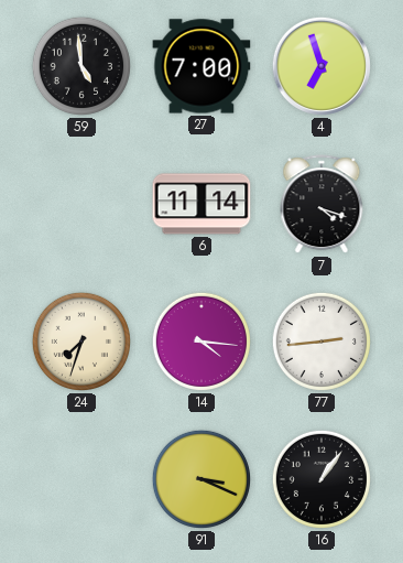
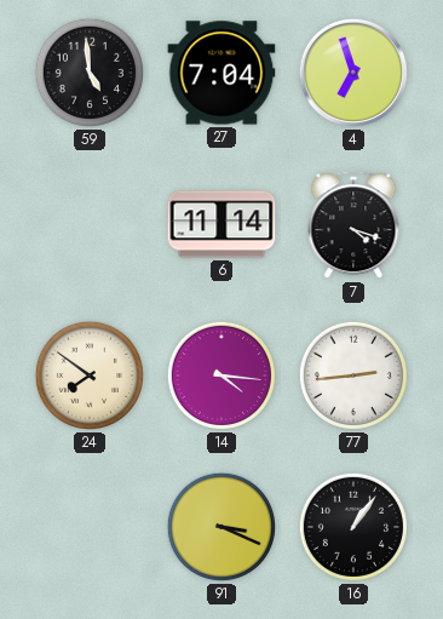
27: 7:00 -> 7:04
24: 7:33 -> 7:51
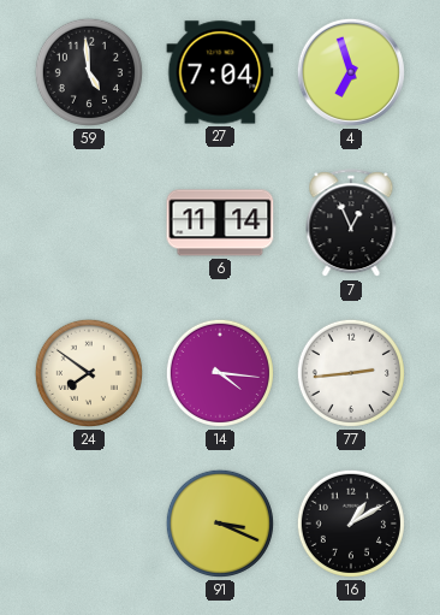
7: 4:18 -> 12:56
16: 1:06 -> 1:10
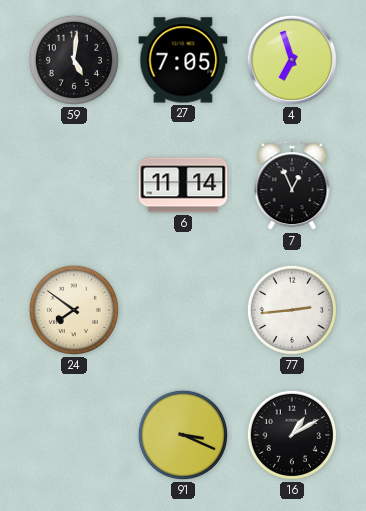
59: 4:59 -> 5:01
27: 7:04 -> 7:05
14: 4:16 -> none
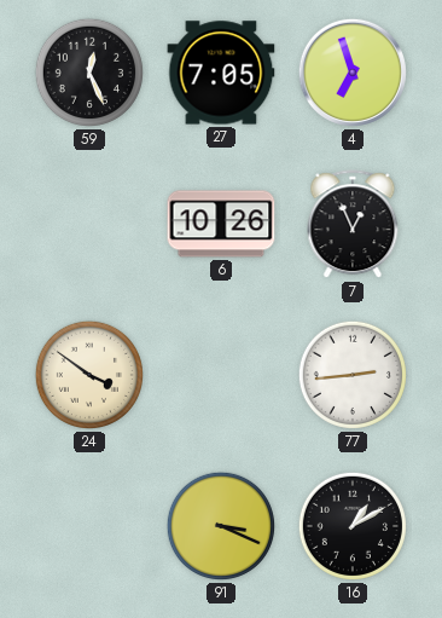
59: 5:01 -> 12:26
6: 11:14 -> 10:26
24: 7:51 -> 3:51
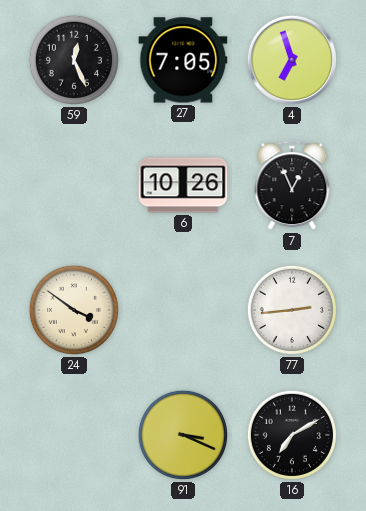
16: 1:10 -> 7:10
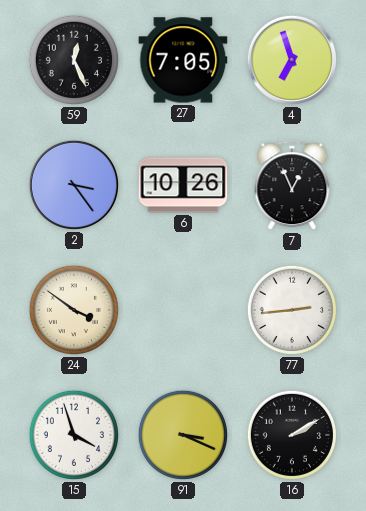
2: none -> 3:24
15: none -> 3:57
16: 7:10 -> 2:10
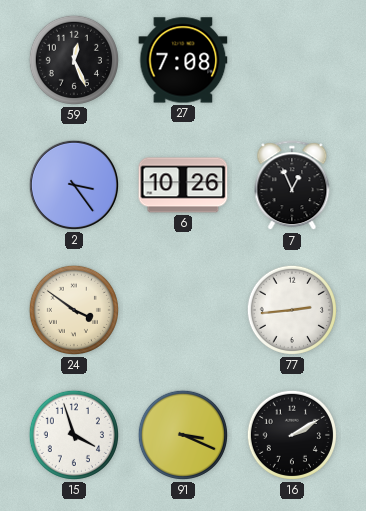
27: 7:05 -> 7:08
4: 6:57 -> none
